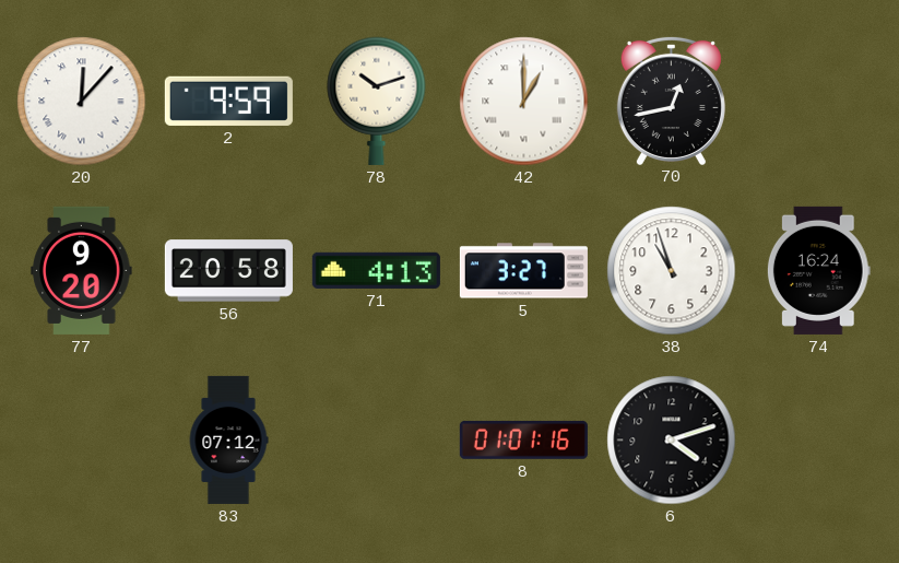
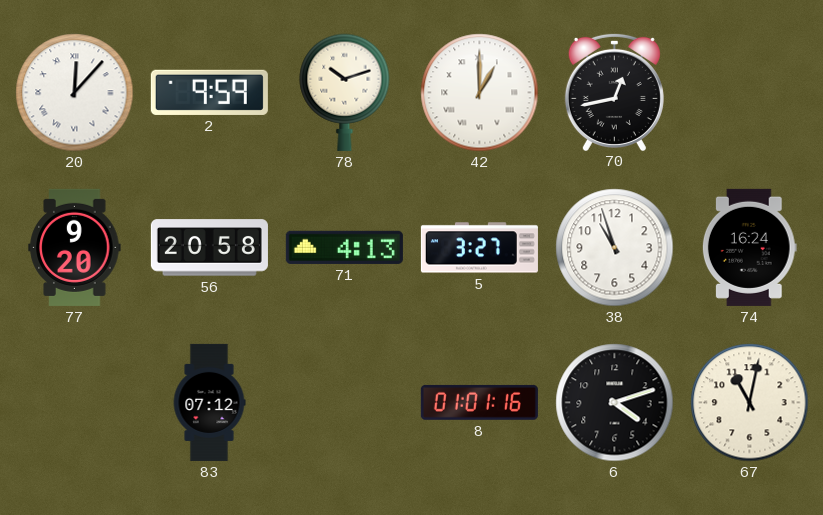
67: none -> 11:02
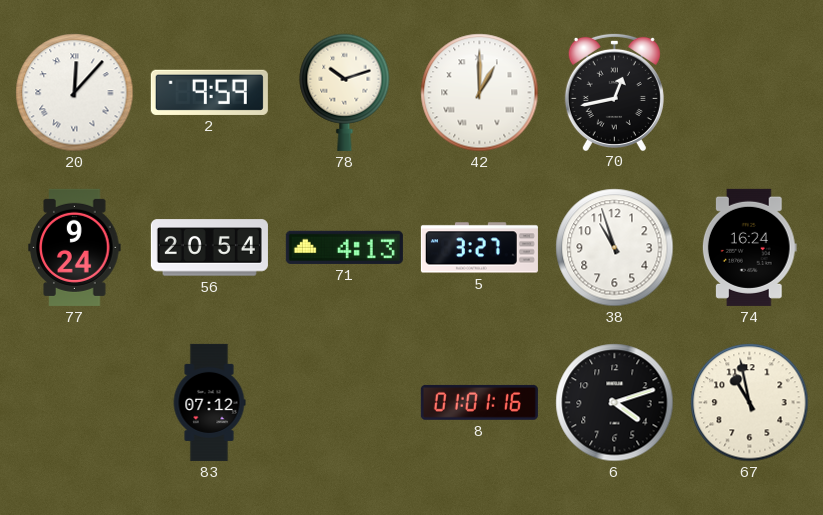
77: 9:20 -> 9:24
56: 20:58 -> 20:54
67: 11:02 -> 10:58
